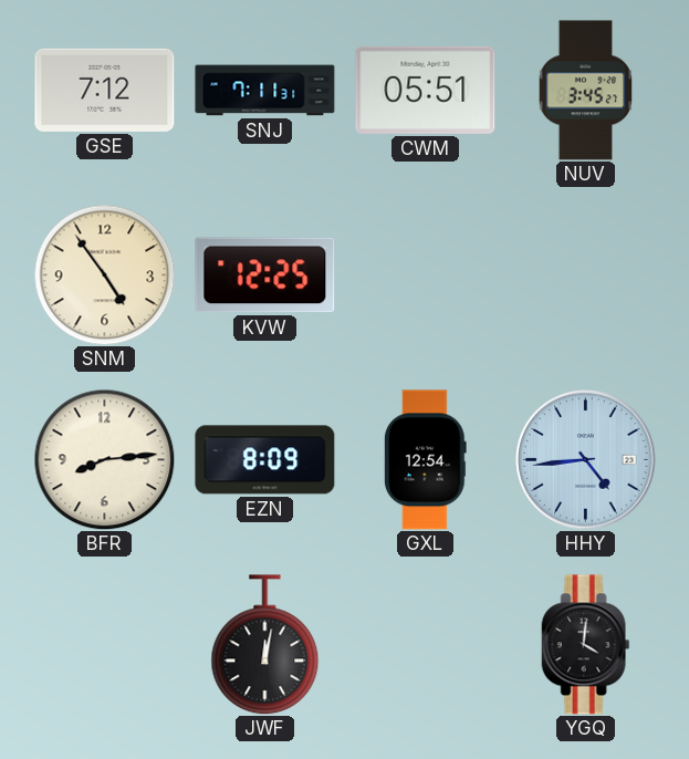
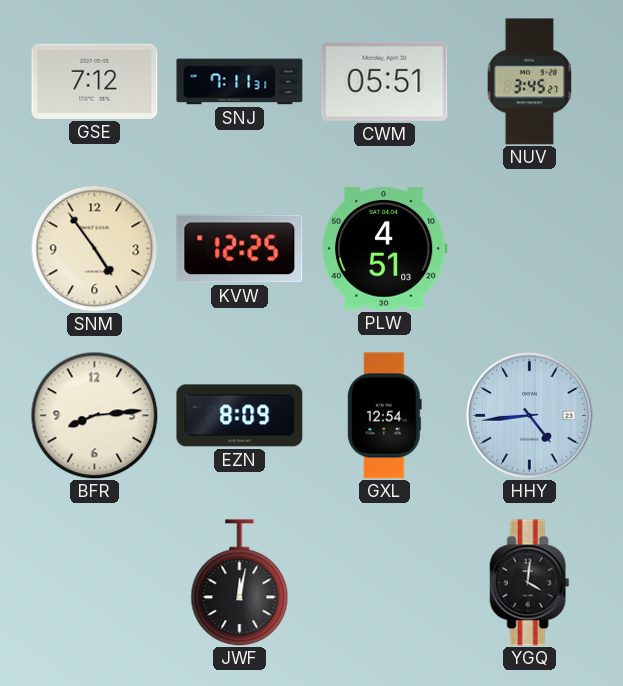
PLW: none -> 4:51
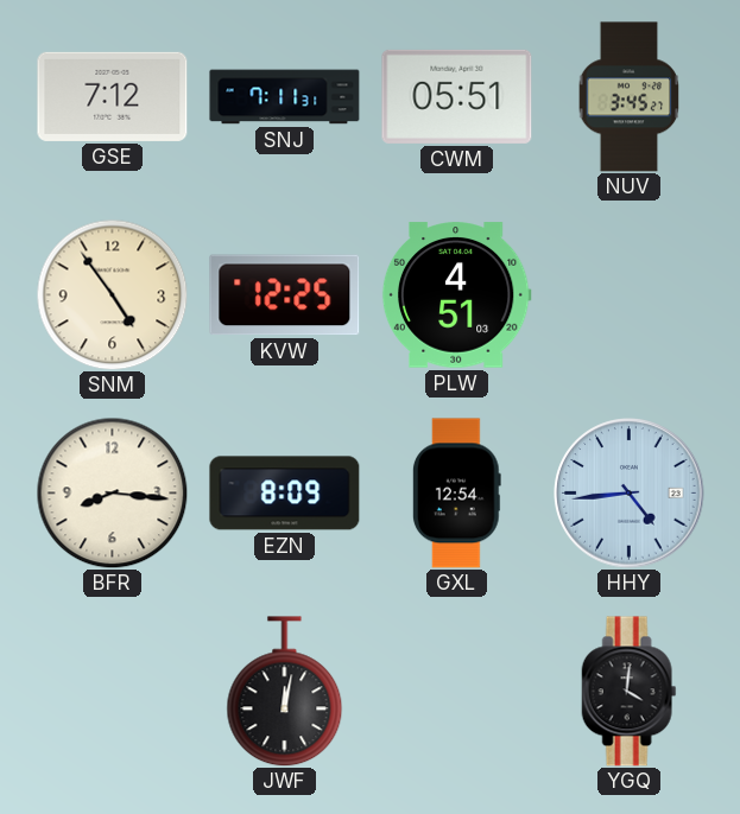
BFR: 8:14 -> 8:16
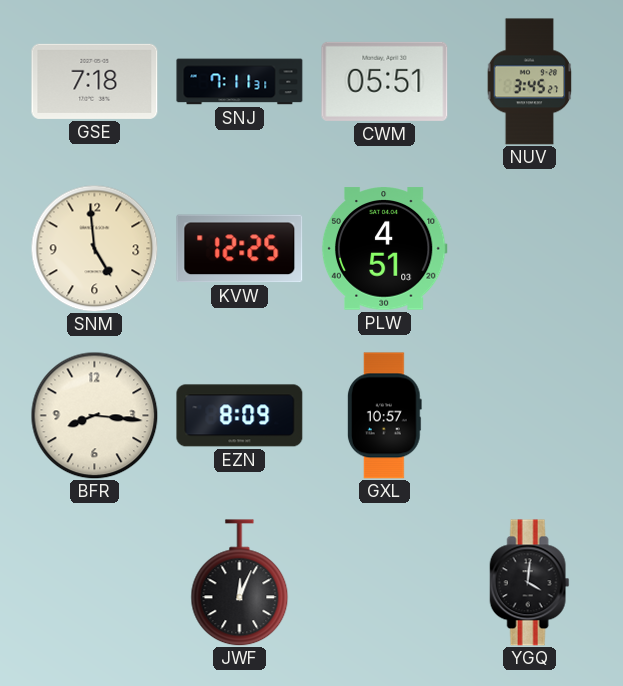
GSE: 7:12 -> 7:18
SNM: 4:54 -> 4:59
GXL: 12:54 -> 10:57
HHY: 4:44 -> none
JWF: 12:02 -> 12:04
